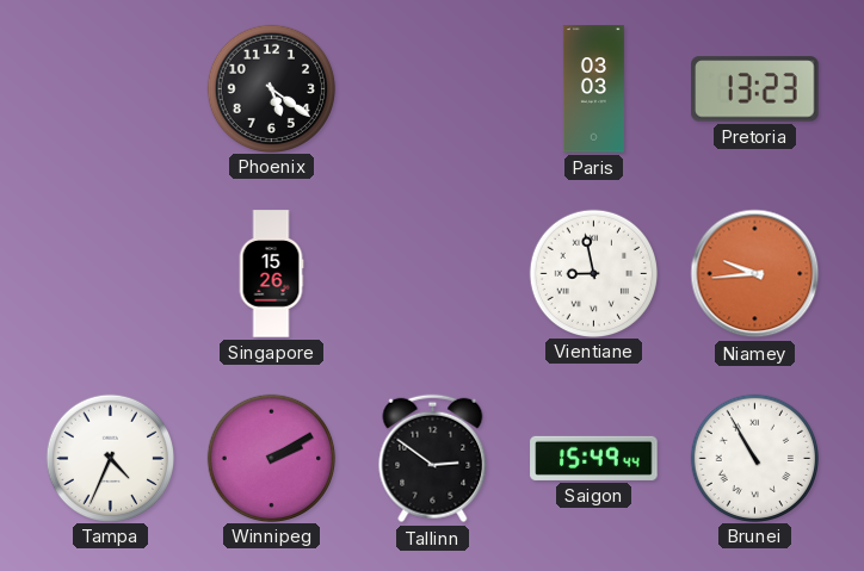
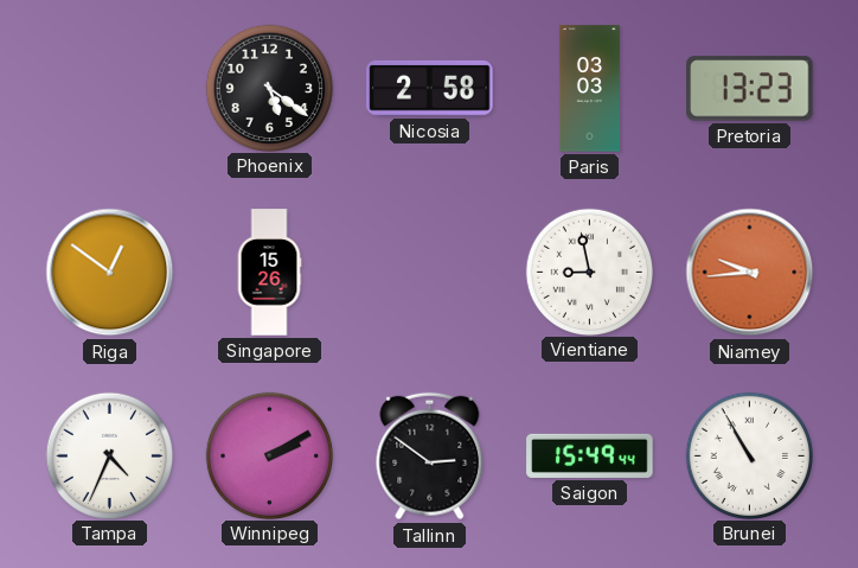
Nicosia: none -> 2:58
Riga: none -> 12:51
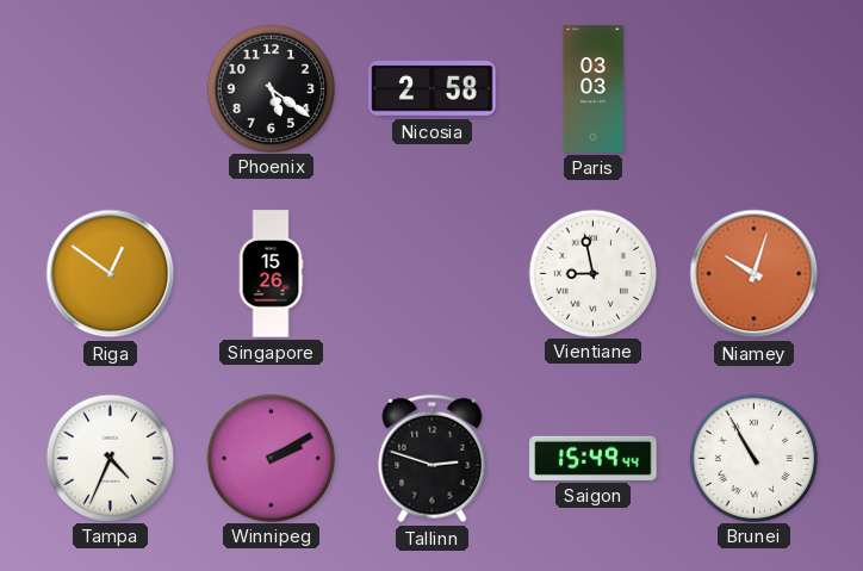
Pretoria: 13:23 -> none
Niamey: 9:44 -> 10:03
Tallinn: 2:51 -> 2:48
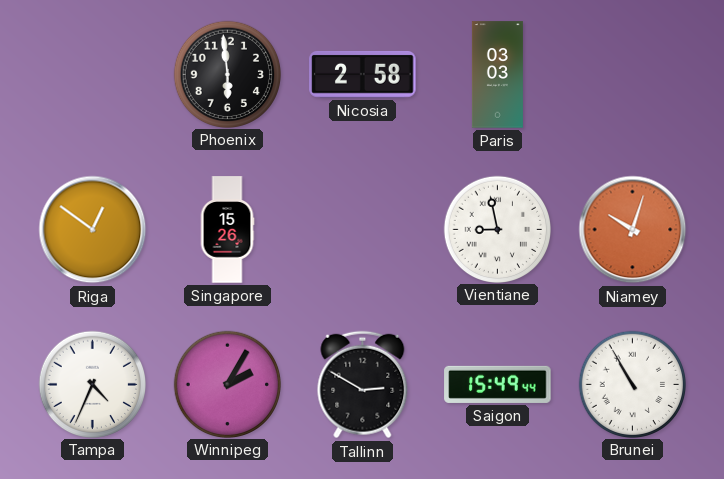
Phoenix: 5:21 -> 5:59
Winnipeg: 2:10 -> 2:05
Tallinn: 2:48 -> 2:50
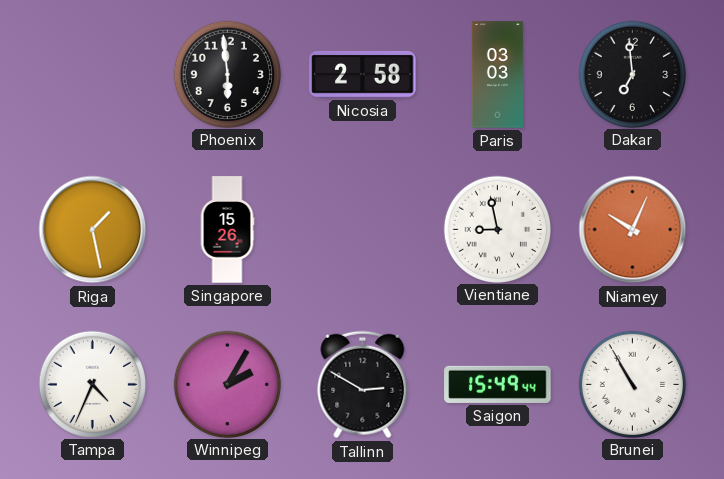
Dakar: none -> 6:59
Riga: 12:51 -> 1:28
Niamey: 10:03 -> 10:04
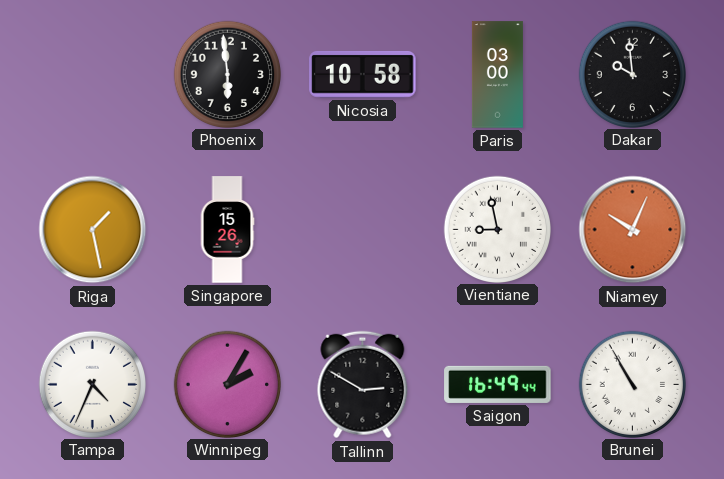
Nicosia: 2:58 -> 10:58
Paris: 03:03 -> 03:00
Dakar: 6:59 -> 9:59
Saigon: 15:49 -> 16:49
